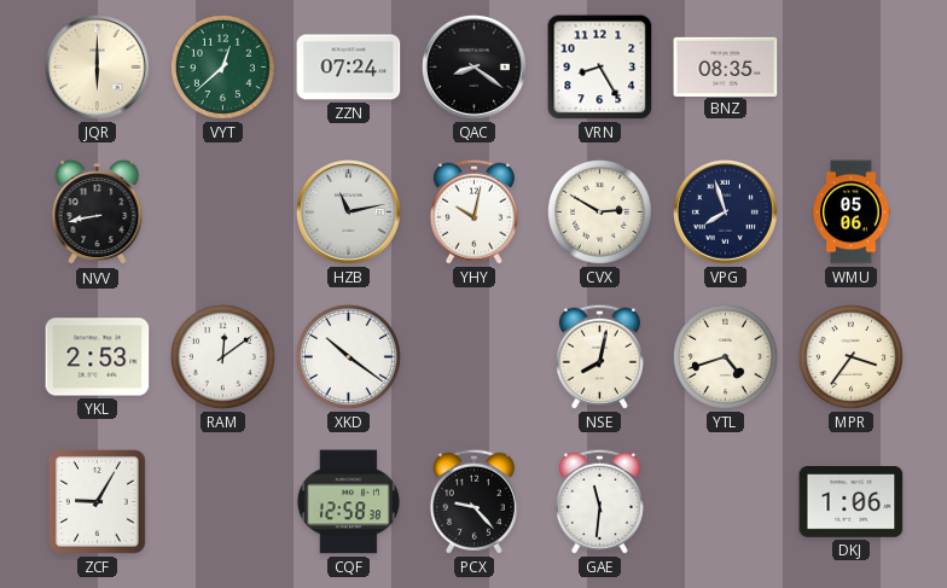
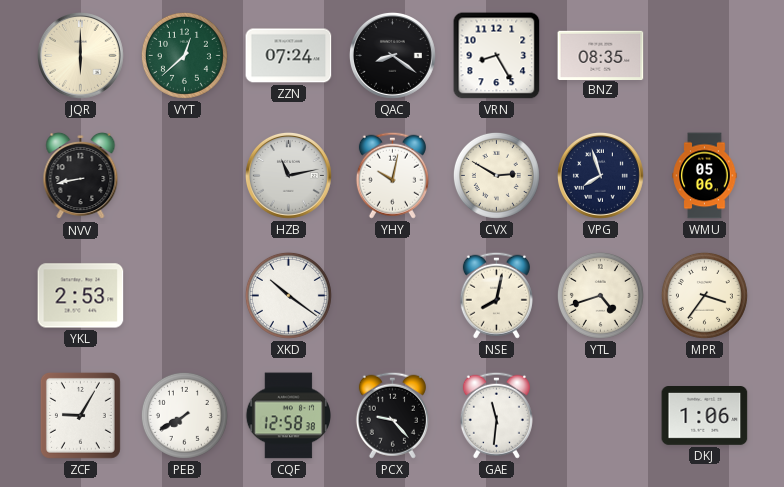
RAM: 12:09 -> none
PEB: none -> 7:40
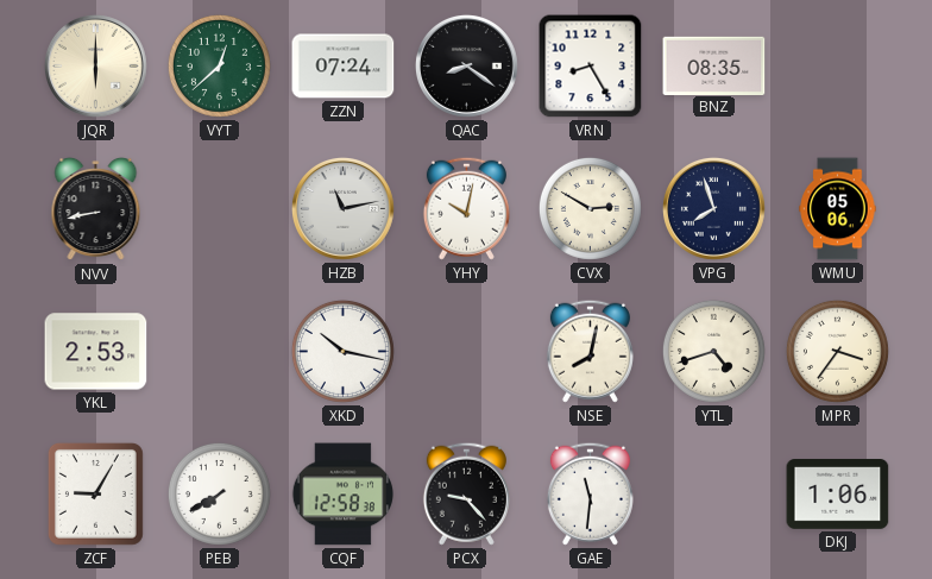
XKD: 10:21 -> 10:17
